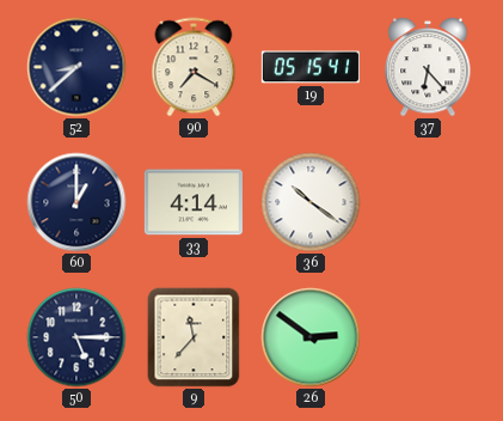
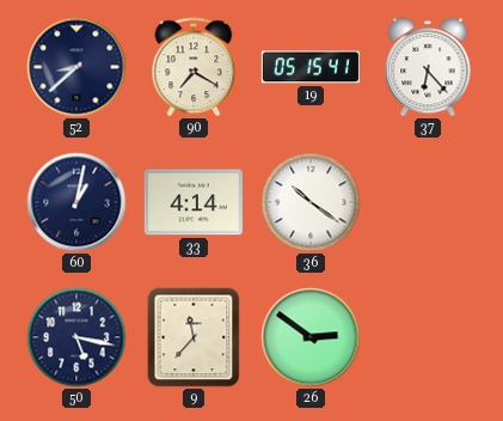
60: 1:00 -> 1:02
50: 5:15 -> 5:17
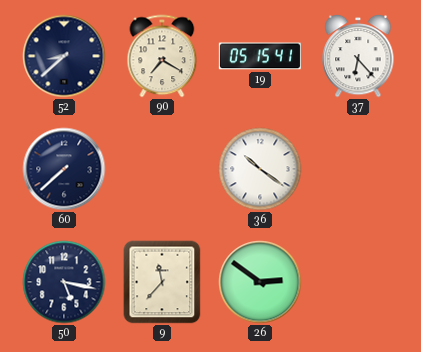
60: 1:02 -> 7:38
33: 4:14 -> none
